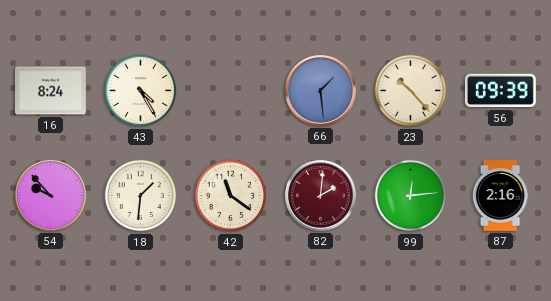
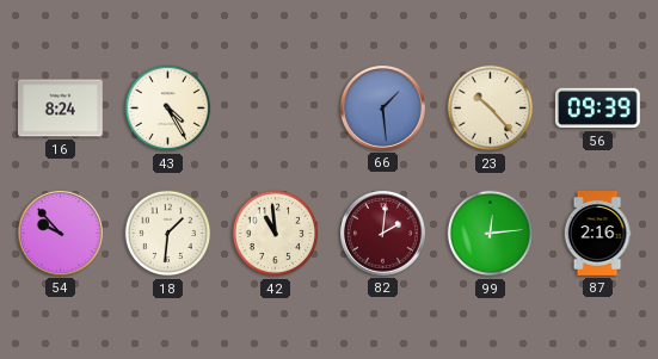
42: 11:21 -> 10:59
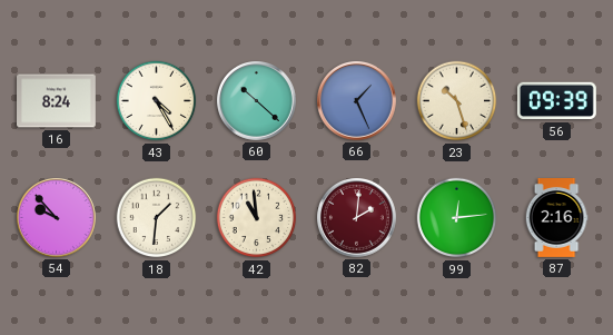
60: none -> 10:22
66: 1:29 -> 1:26
23: 10:23 -> 10:27
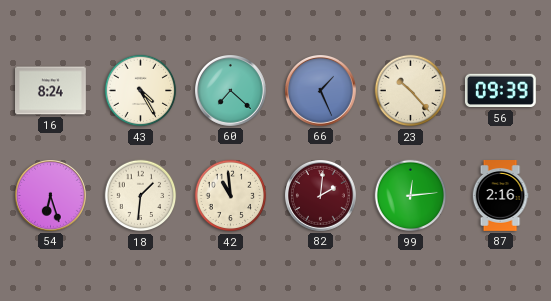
60: 10:22 -> 7:22
23: 10:27 -> 10:23
54: 9:53 -> 6:27
